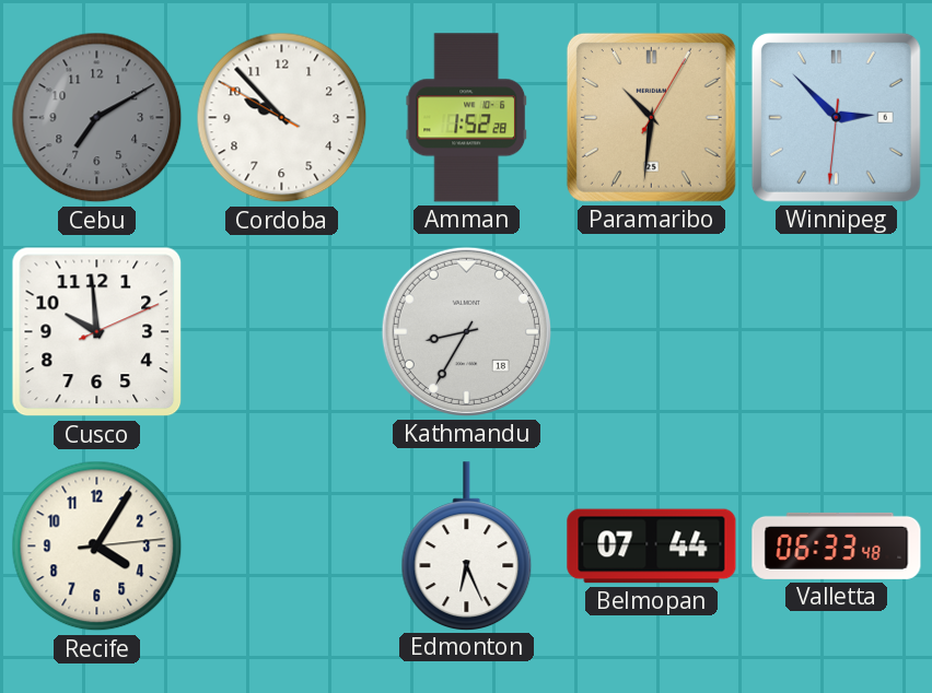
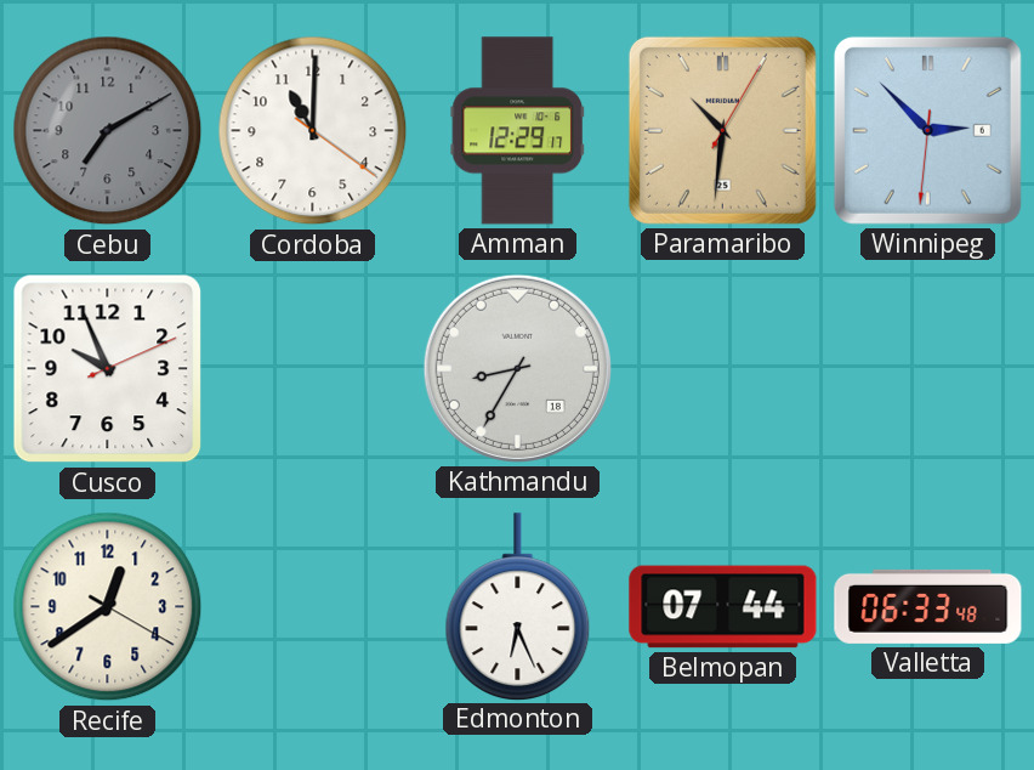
Cordoba: 9:52 -> 11:00
Amman: 1:52 -> 12:29
Cusco: 9:59 -> 9:56
Recife: 4:05 -> 12:39
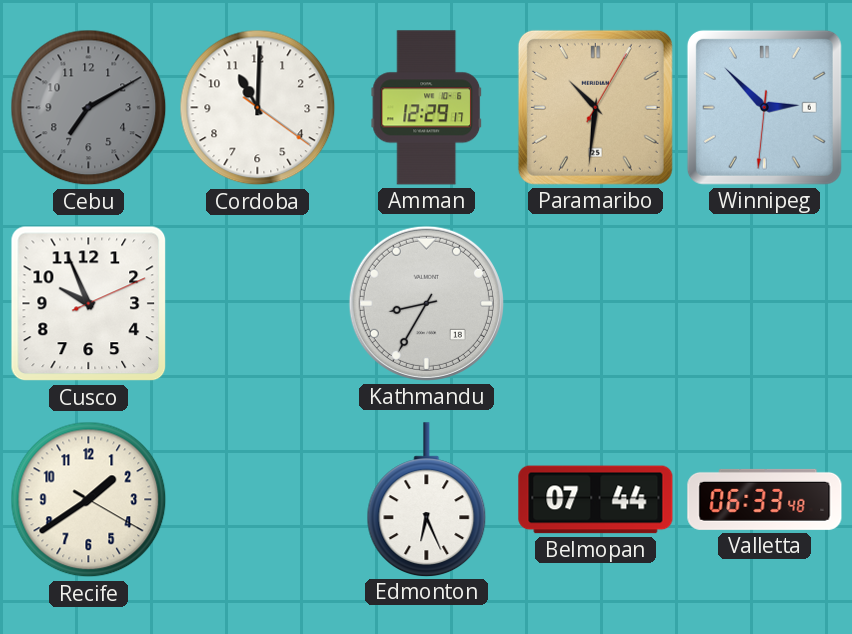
Recife: 12:39 -> 1:39
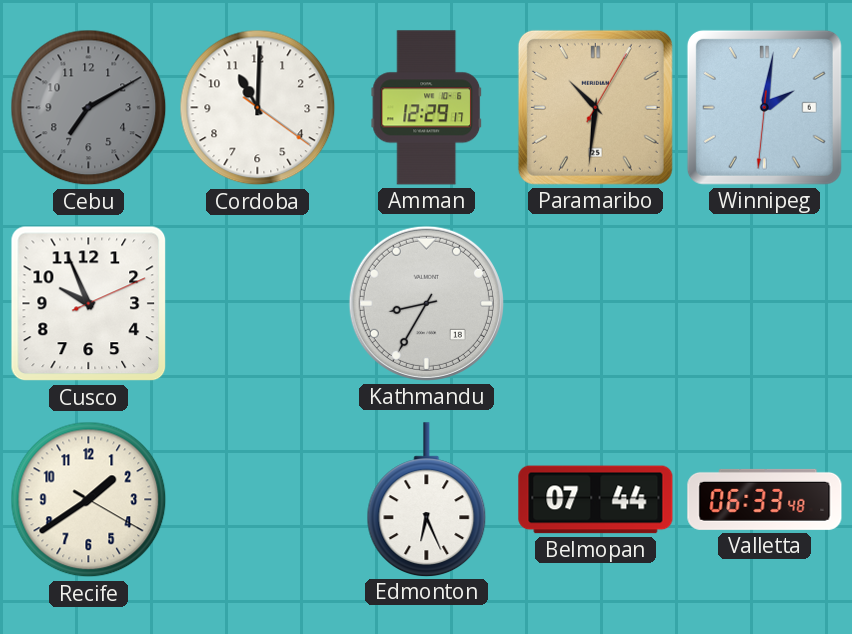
Winnipeg: 2:52 -> 2:01
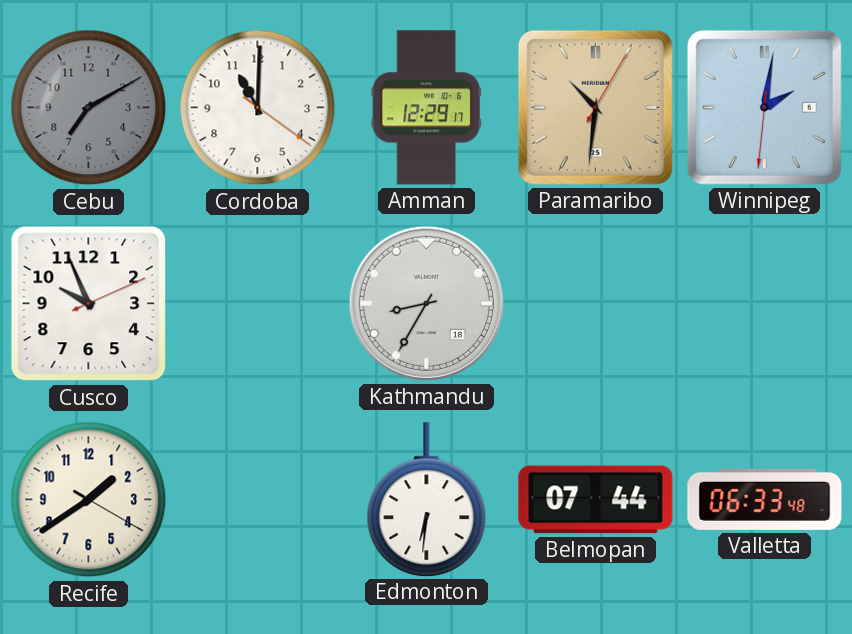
Edmonton: 6:26 -> 6:31
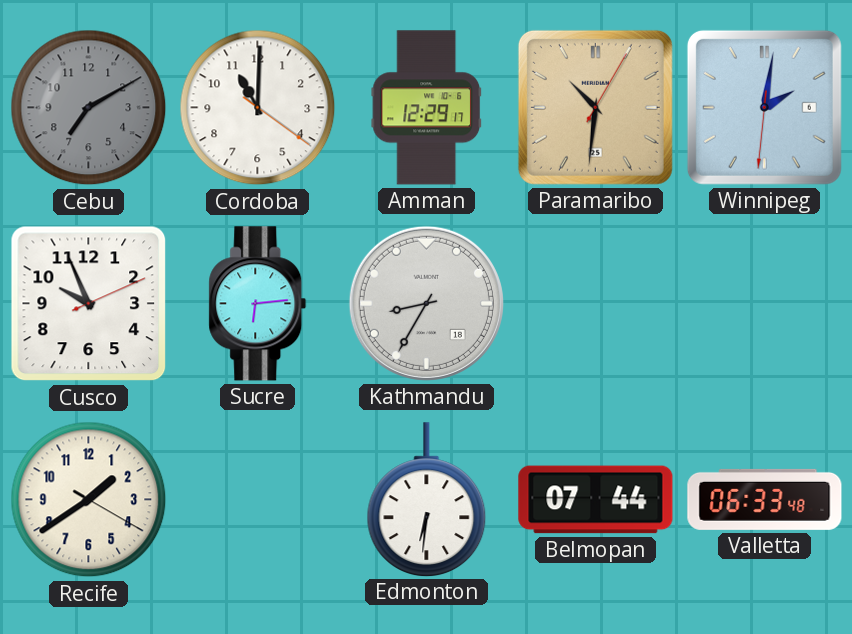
Sucre: none -> 6:14
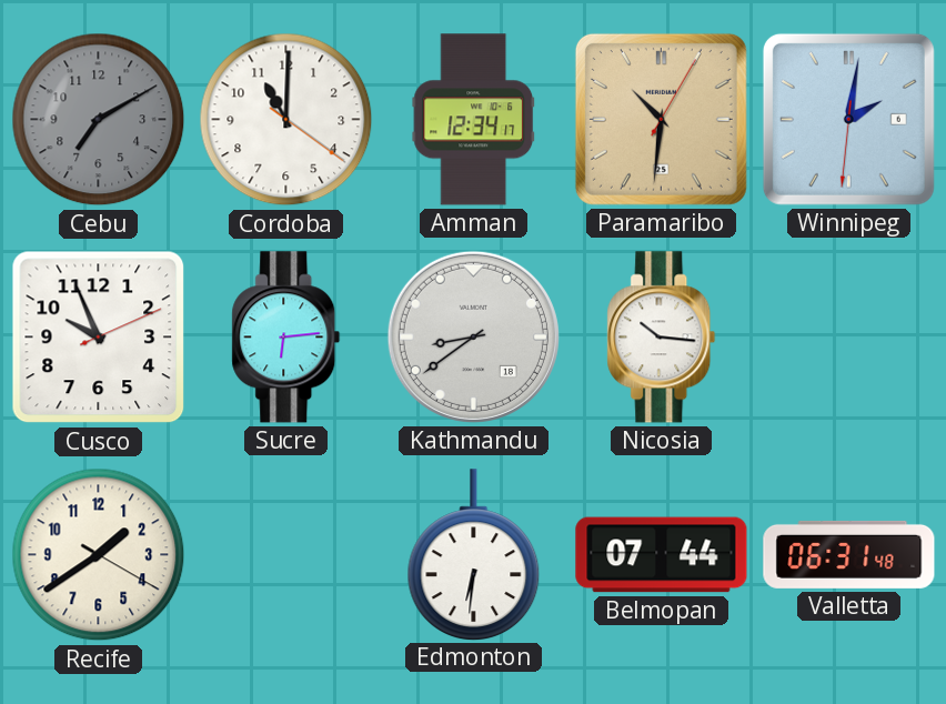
Amman: 12:29 -> 12:34
Kathmandu: 8:35 -> 8:39
Nicosia: none -> 10:16
Valletta: 06:33 -> 06:31
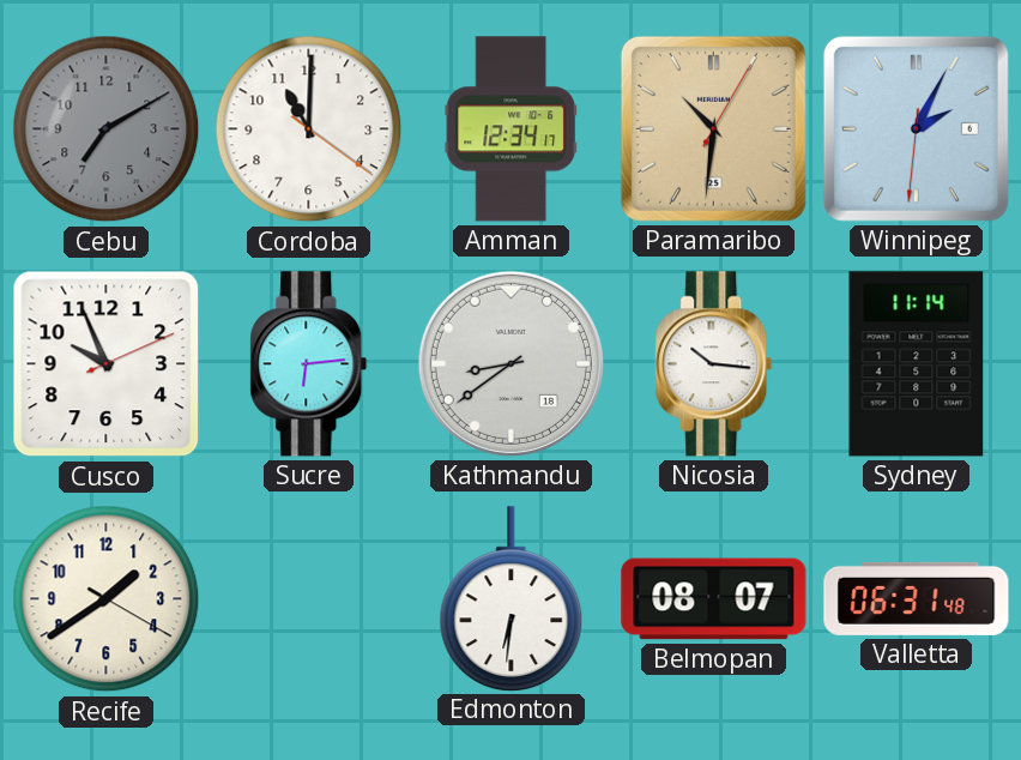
Winnipeg: 2:01 -> 2:04
Sydney: none -> 11:14
Belmopan: 07:44 -> 08:07
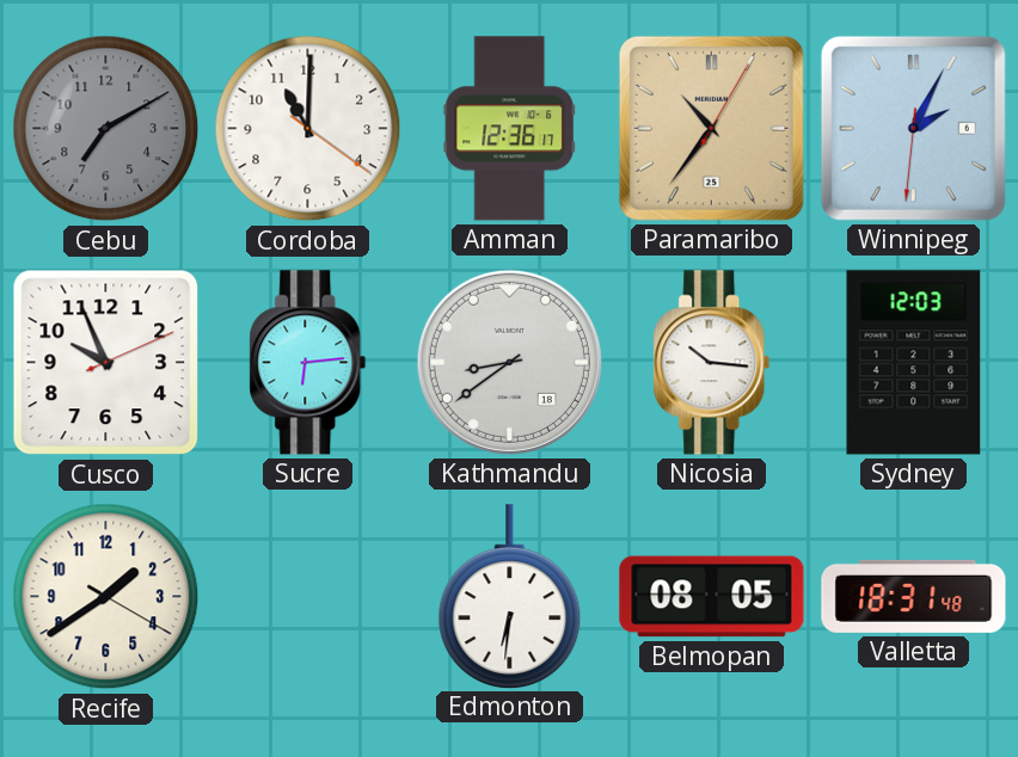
Amman: 12:34 -> 12:36
Paramaribo: 10:31 -> 10:36
Sydney: 11:14 -> 12:03
Belmopan: 08:07 -> 08:05
Valletta: 06:31 -> 18:31
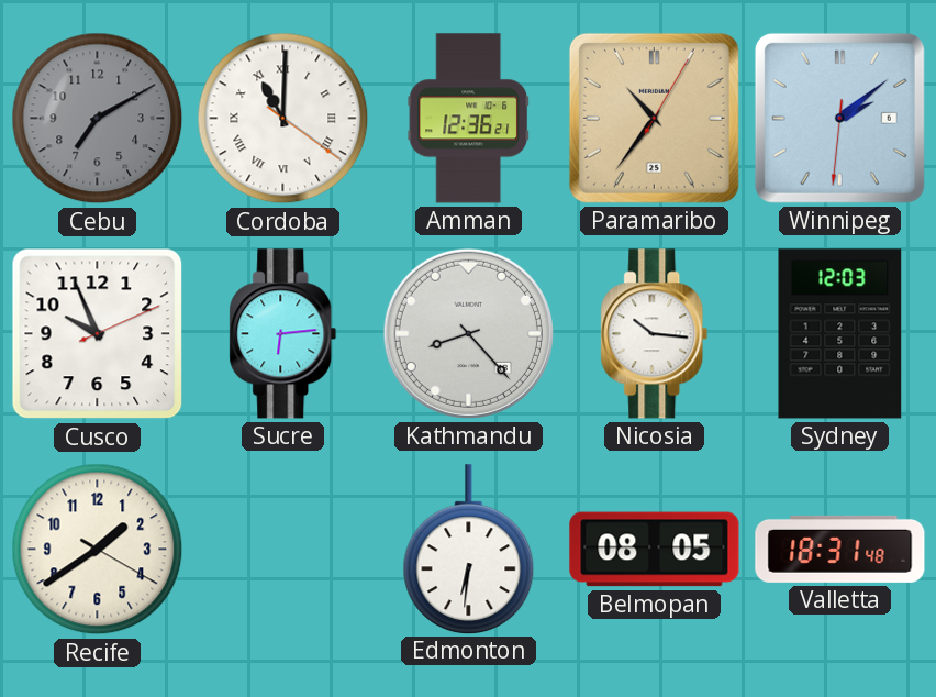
Cordoba numerals: Arabic -> Roman
Amman: 12:36:17 -> 12:36:21
Winnipeg: 2:04 -> 2:08
Kathmandu: 8:39 -> 8:23
